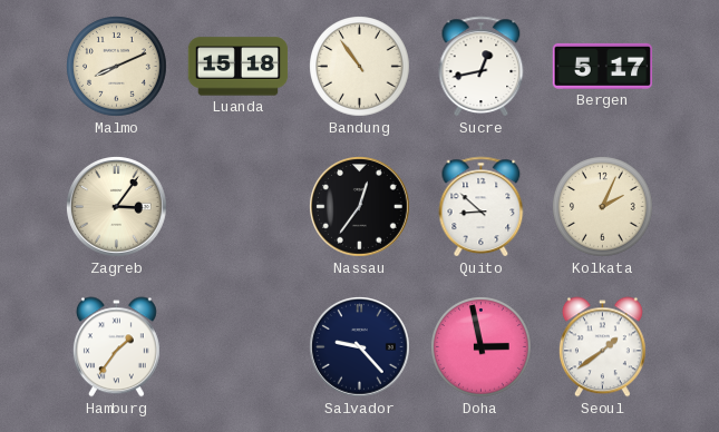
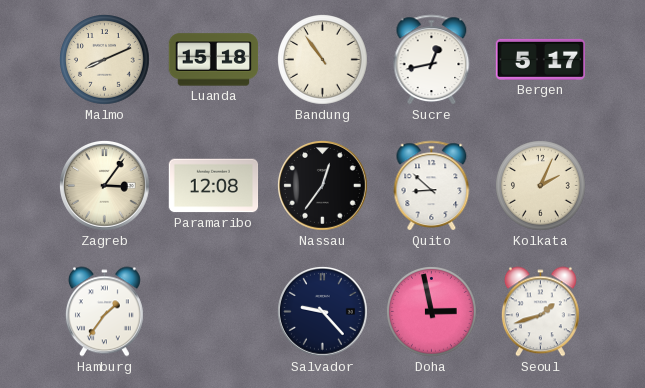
Paramaribo: none -> 12:08
Seoul: 1:39 -> 1:42
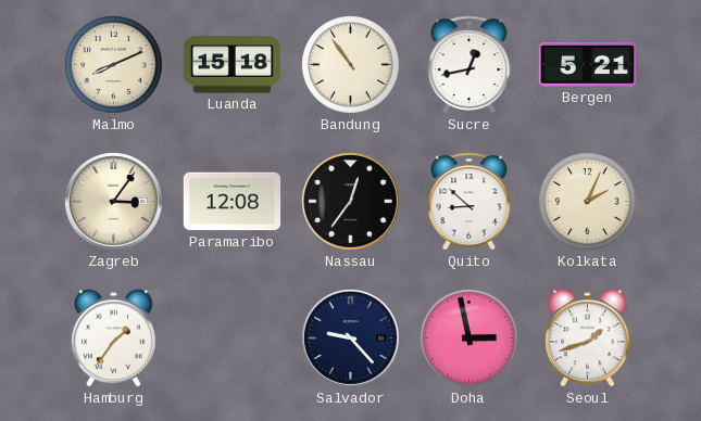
Bergen: 5:17 -> 5:21
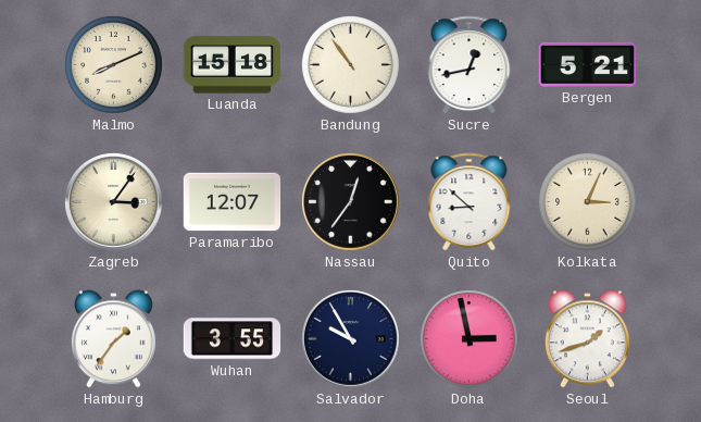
Paramaribo: 12:08 -> 12:07
Kolkata: 2:04 -> 3:04
Wuhan: none -> 3:55
Salvador: 9:23 -> 9:55
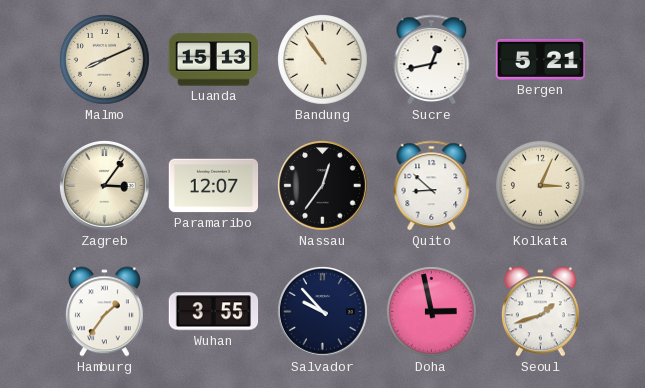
Luanda: 15:18 -> 15:13
Salvador: 9:55 -> 9:53
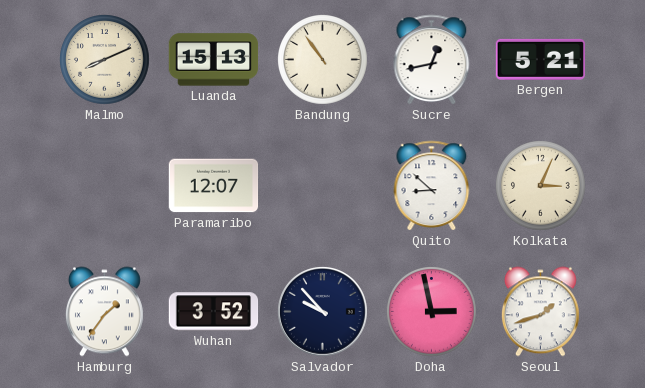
Zagreb: 3:06 -> none
Nassau: 12:36 -> none
Wuhan: 3:55 -> 3:52
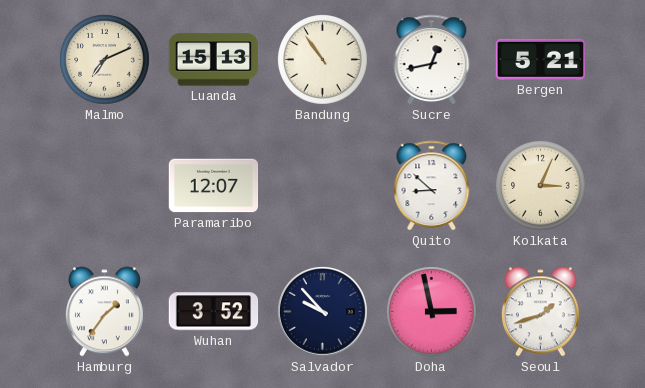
Malmo: 8:11 -> 7:11
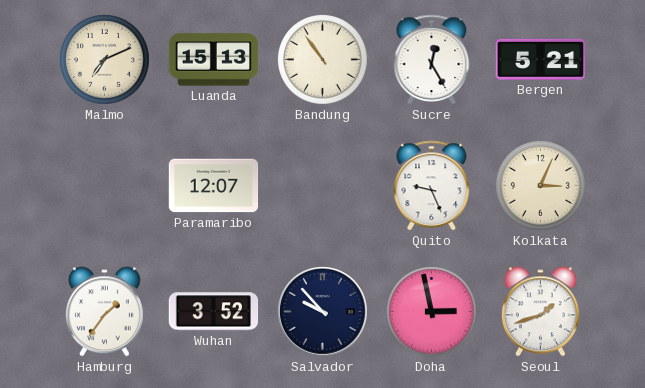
Sucre: 12:43 -> 12:25
Quito: 8:52 -> 9:26
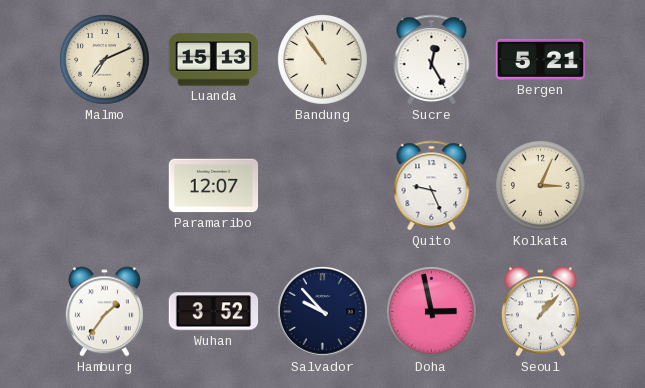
Seoul: 1:42 -> 1:07
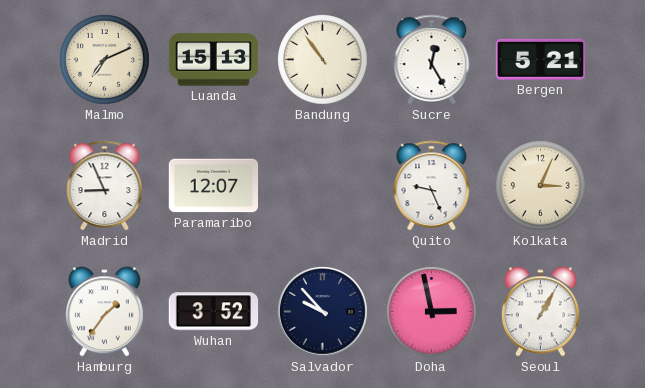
Madrid: none -> 8:56
Seoul: 1:07 -> 1:05
